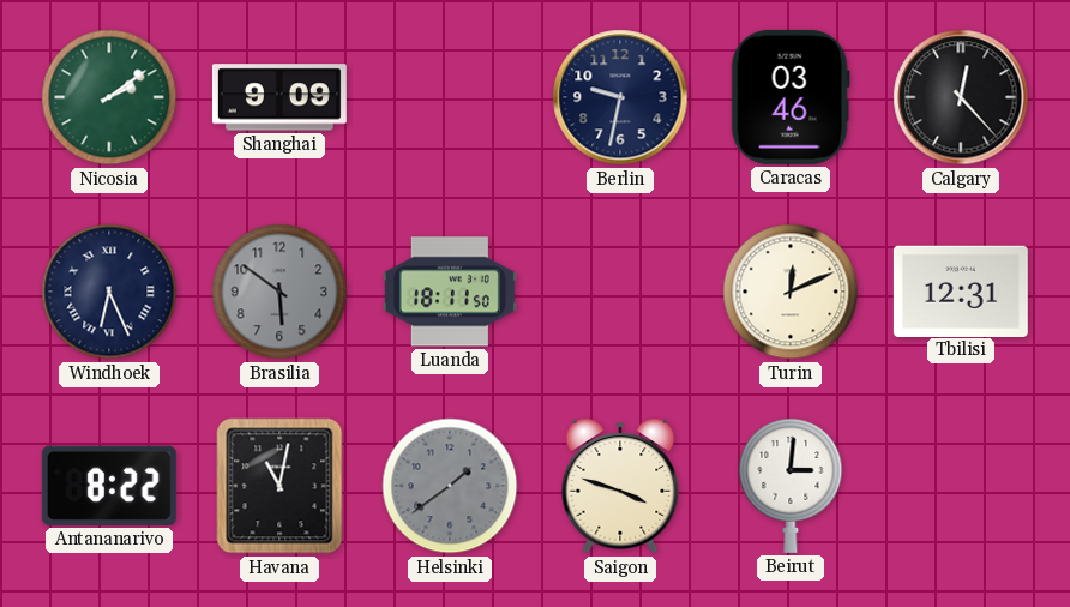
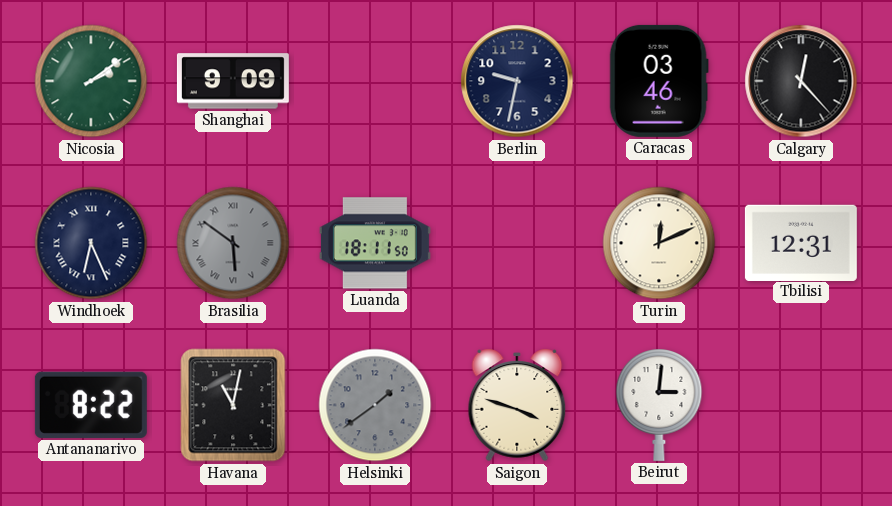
Brasilia numerals: Arabic -> Roman
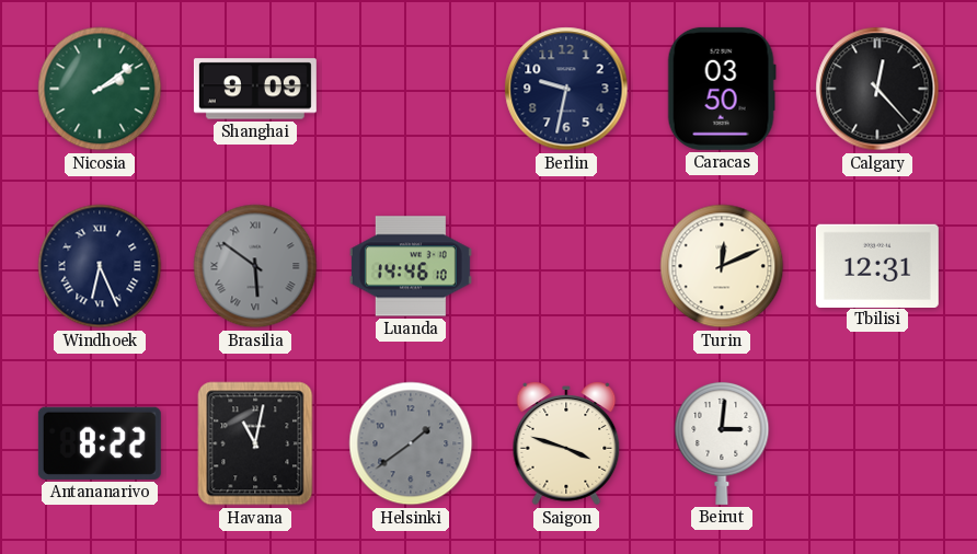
Caracas: 03:46 -> 03:50
Luanda: 18:11 -> 14:46
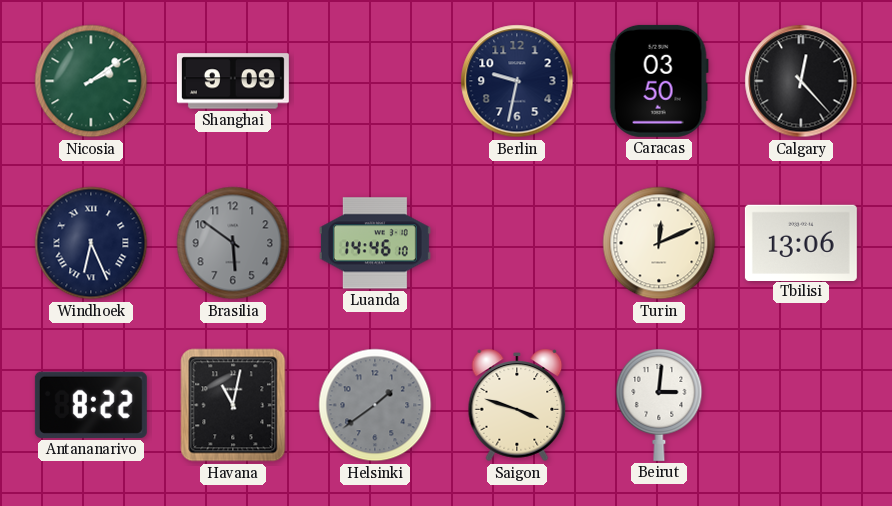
Brasilia numerals: Roman -> Arabic
Tbilisi: 12:31 -> 13:06
